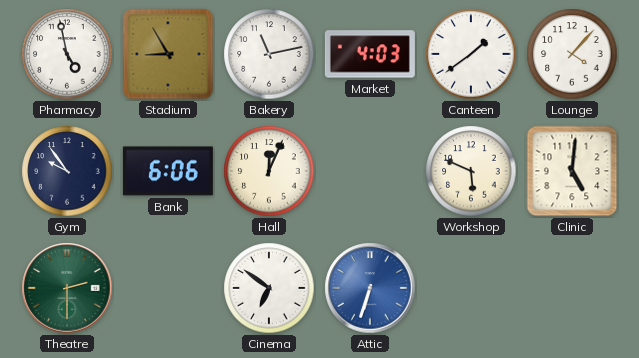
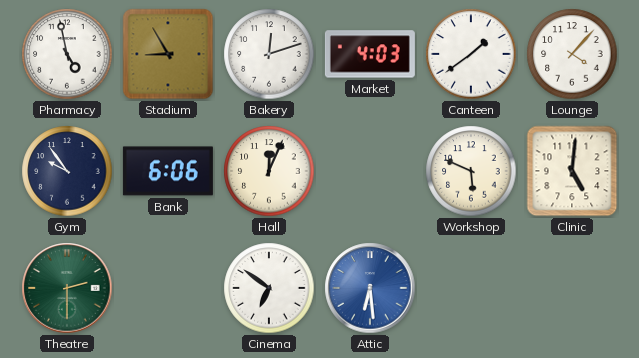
Bakery: 11:13 -> 12:12
Attic: 6:33 -> 6:29
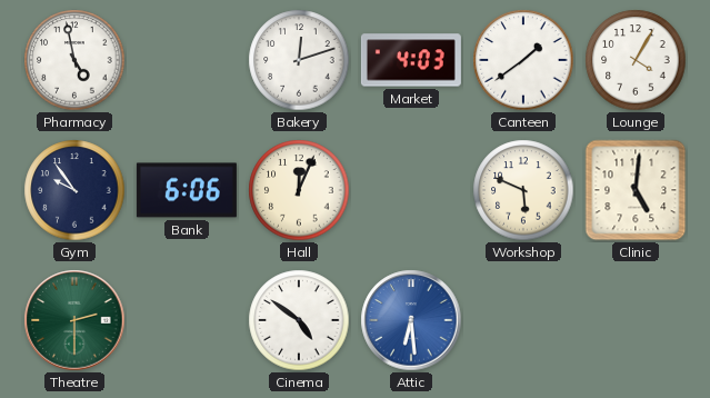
Stadium: 8:55 -> none
Lounge: 4:07 -> 4:05
Cinema: 6:51 -> 4:51
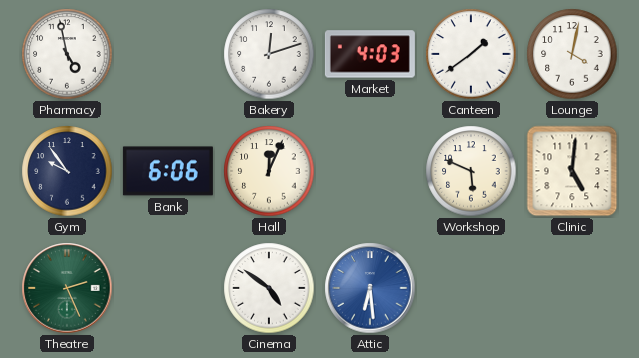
Lounge: 4:05 -> 4:02
Theatre: 2:30 -> 2:26
